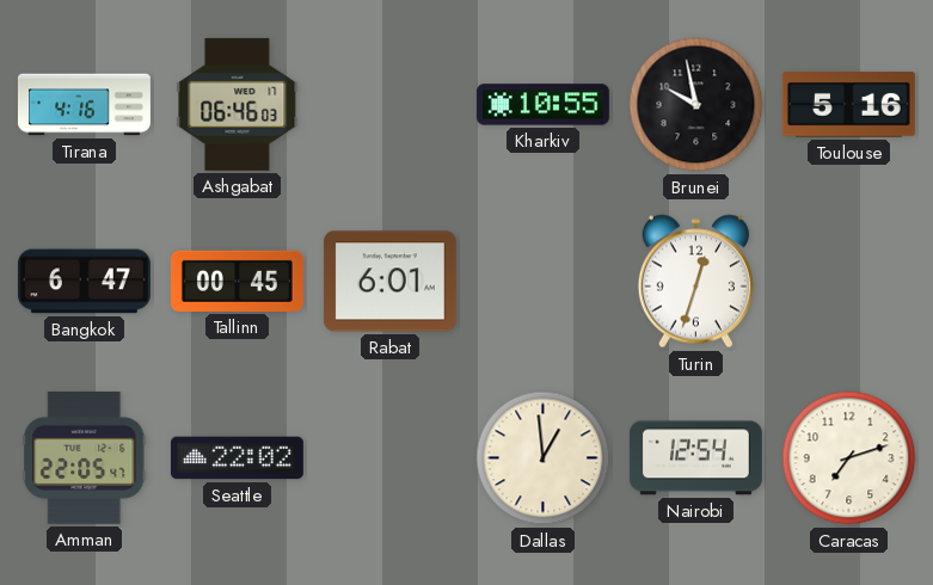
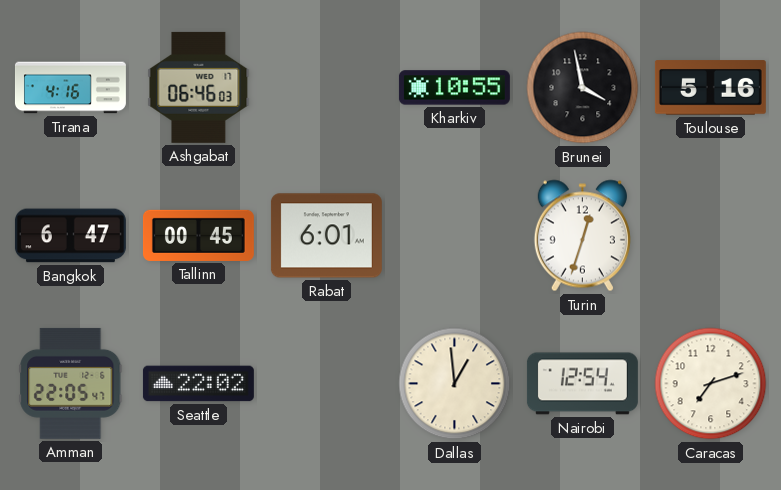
Brunei: 9:58 -> 3:58
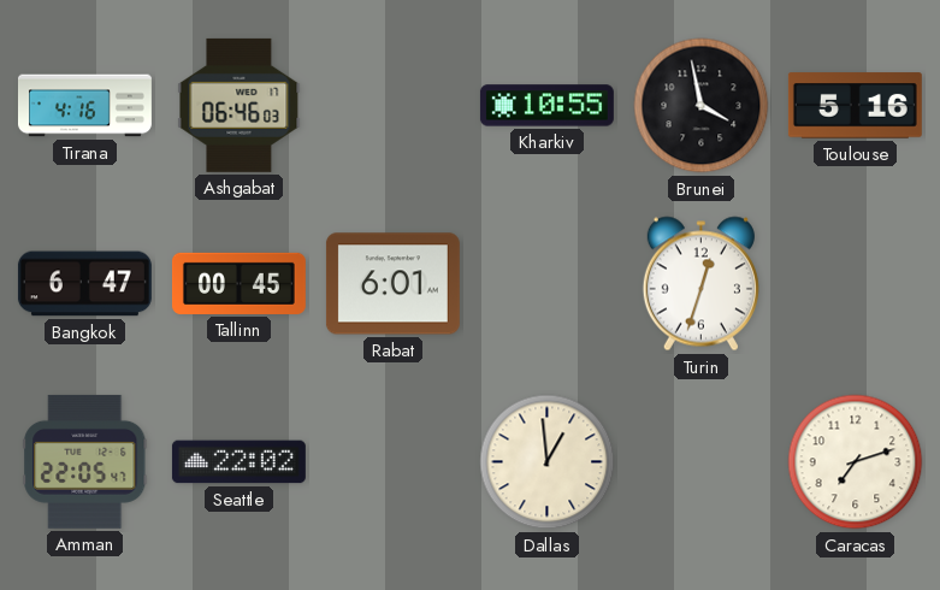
Nairobi: 12:54 -> none
